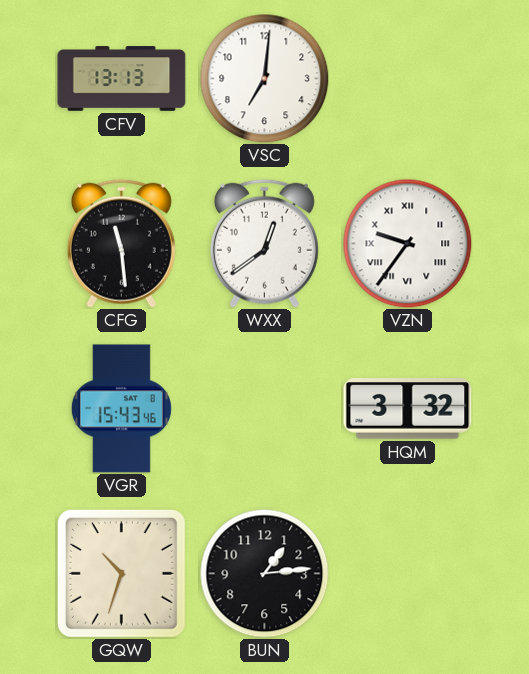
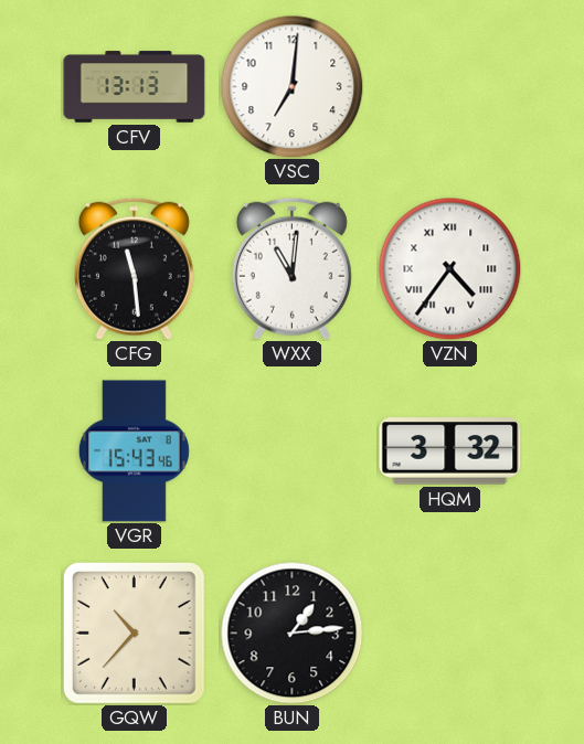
WXX: 12:39 -> 11:01
VZN: 9:36 -> 4:36
GQW: 10:33 -> 10:37
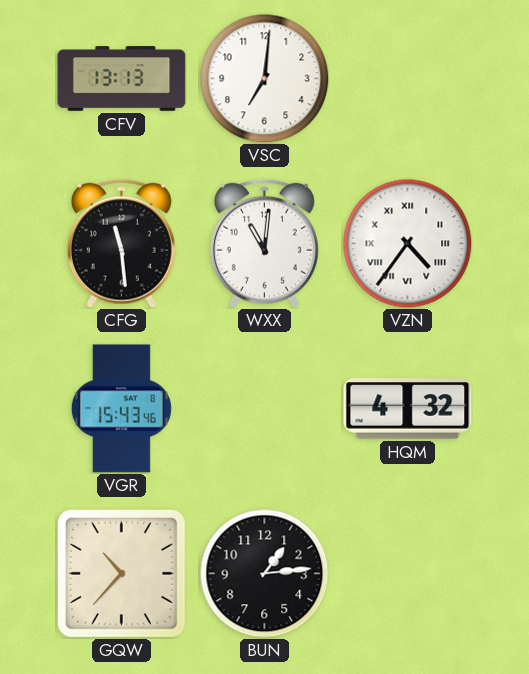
HQM: 3:32 -> 4:32
